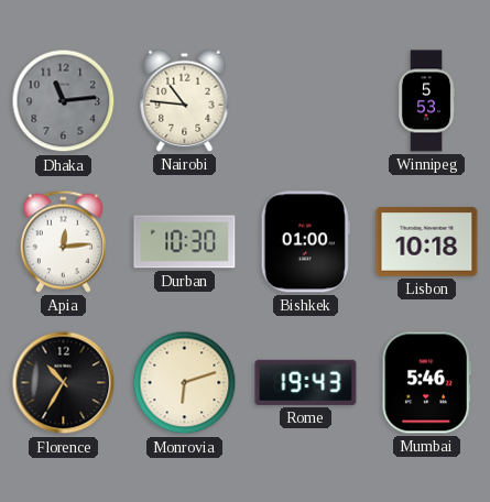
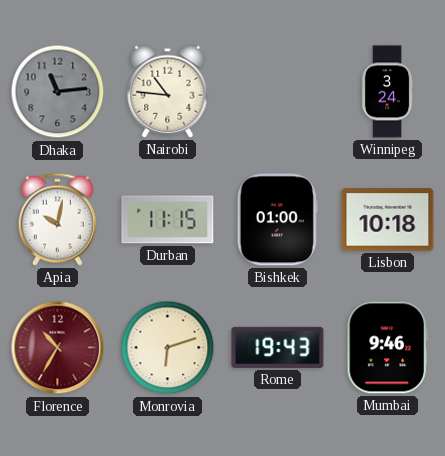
Winnipeg: 5:53 -> 3:24
Apia: 12:14 -> 10:02
Durban: 10:30 -> 11:15
Florence dial: black -> burgundy
Mumbai: 5:46 -> 9:46
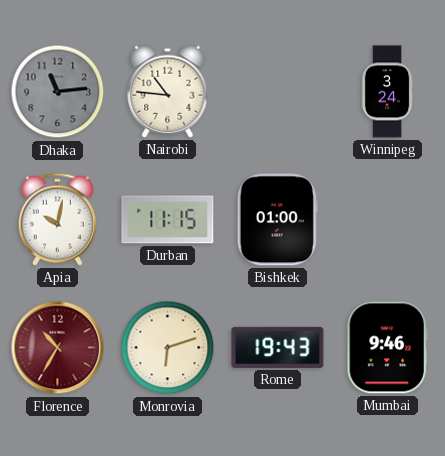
Lisbon: 10:18 -> none
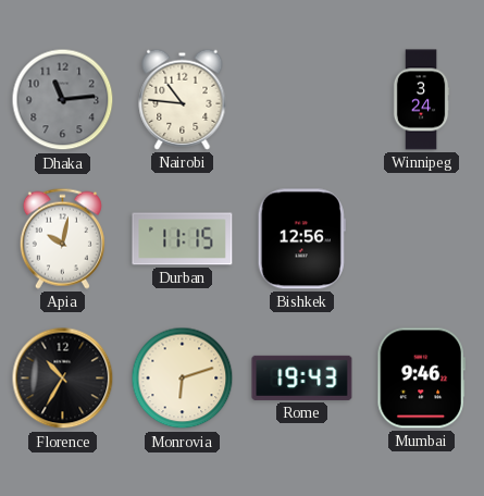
Bishkek: 01:00 -> 12:56
Florence dial: burgundy -> black
